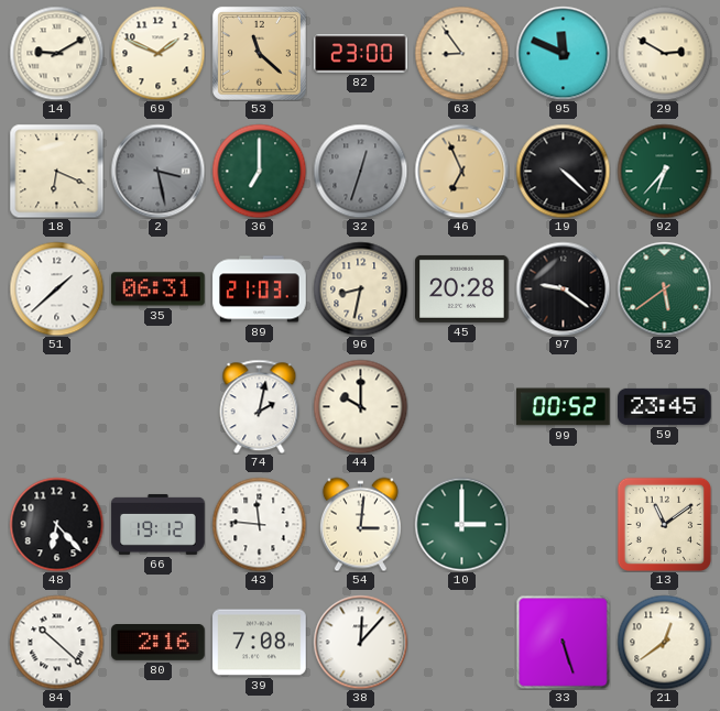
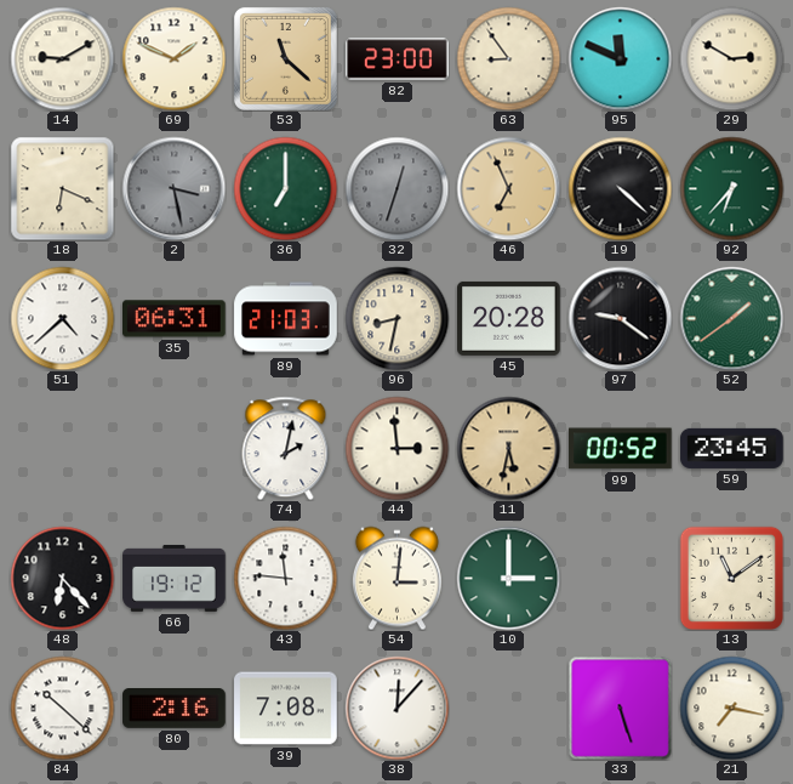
51: 1:38 -> 4:38
52: 5:39 -> 1:39
44: 10:00 -> 2:59
11: none -> 5:32
21: 12:39 -> 7:17
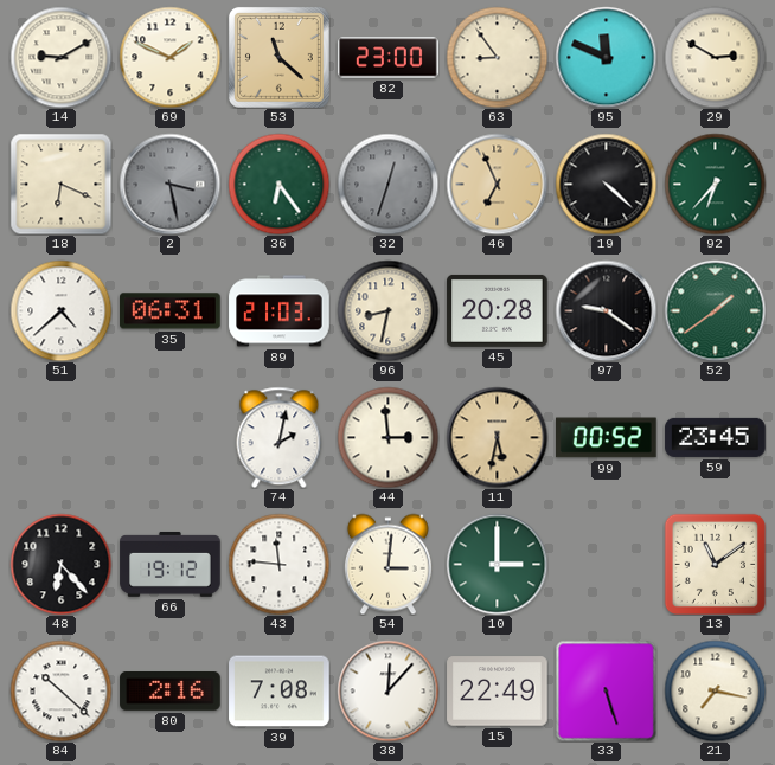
36: 7:00 -> 6:24
15: none -> 22:49
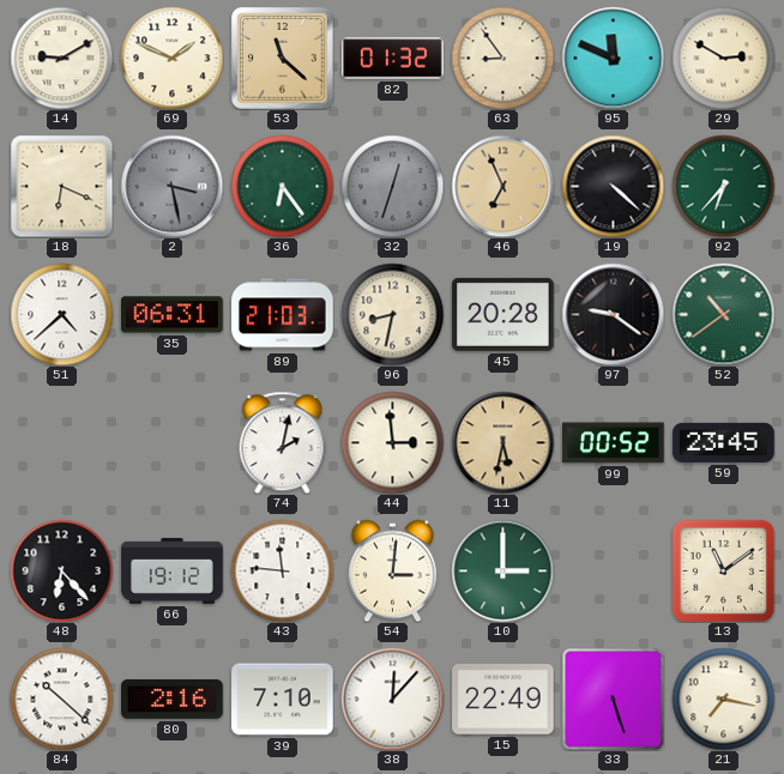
82: 23:00 -> 01:32
52: 1:39 -> 10:39
39: 7:08 -> 7:10
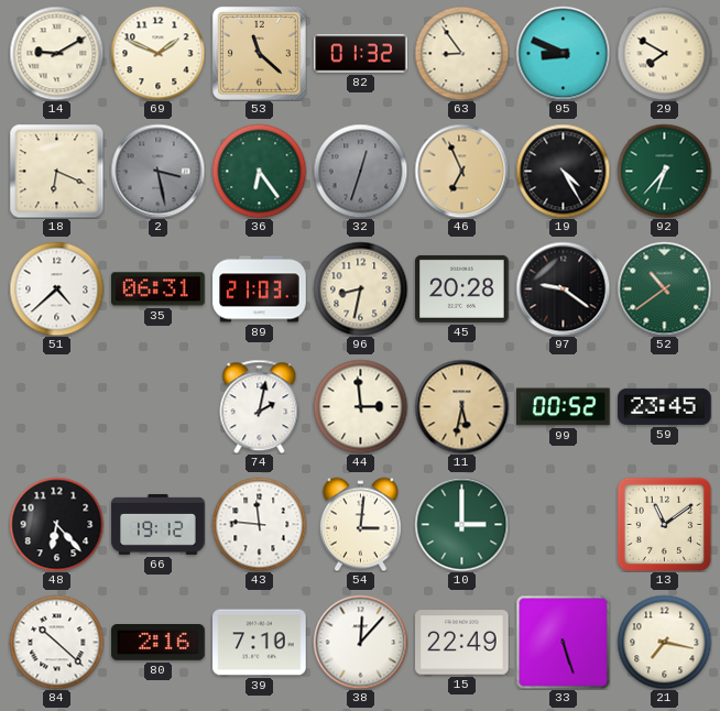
95: 11:49 -> 8:49
29: 2:50 -> 7:50
19: 4:22 -> 4:25
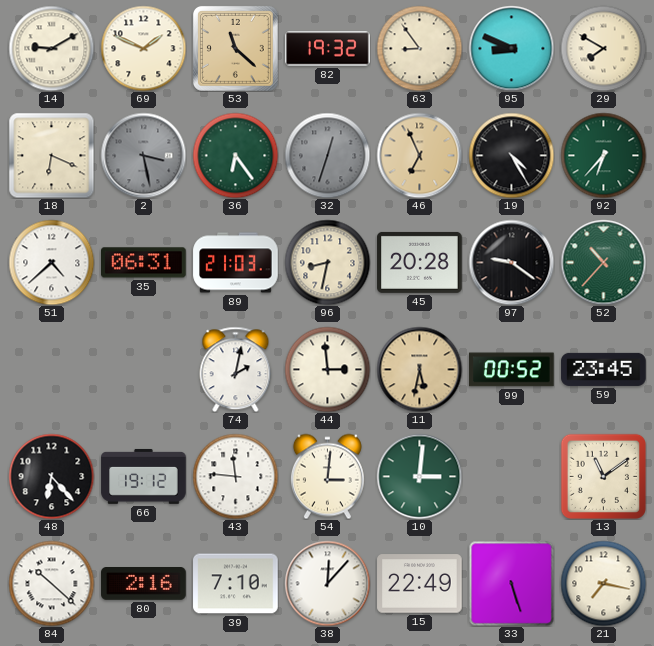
82: 01:32 -> 19:32
52: 10:39 -> 10:37
10: 3:00 -> 3:01
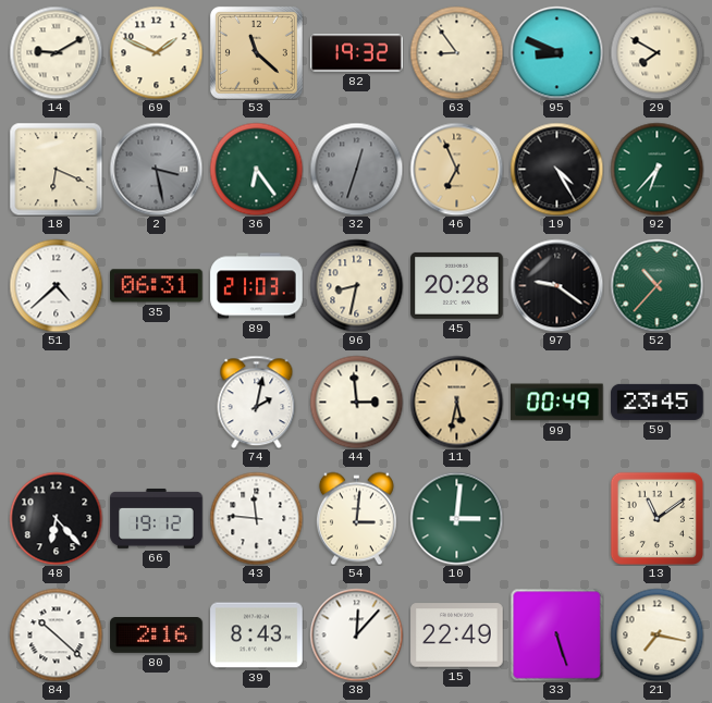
99: 00:52 -> 00:49
39: 7:10 -> 8:43
